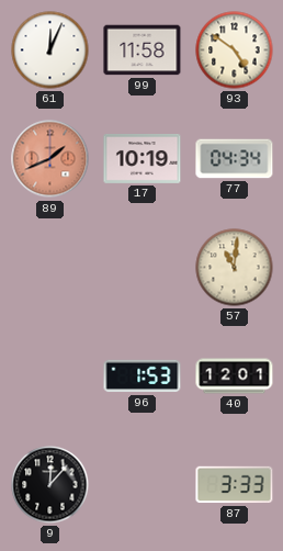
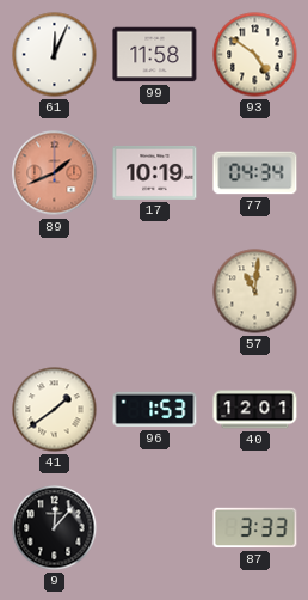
41: none -> 1:39
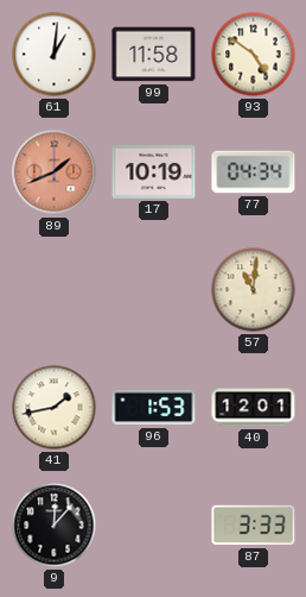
61: 12:04 -> 1:01
41: 1:39 -> 1:43
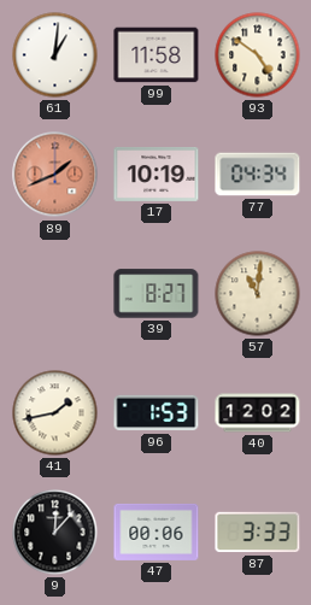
39: none -> 8:27
40: 12:01 -> 12:02
47: none -> 00:06
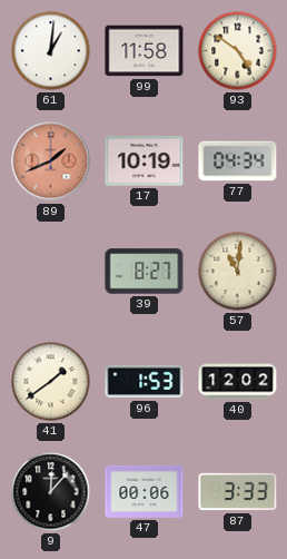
41: 1:43 -> 1:39
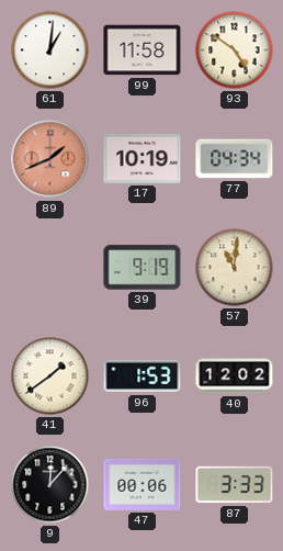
39: 8:27 -> 9:19
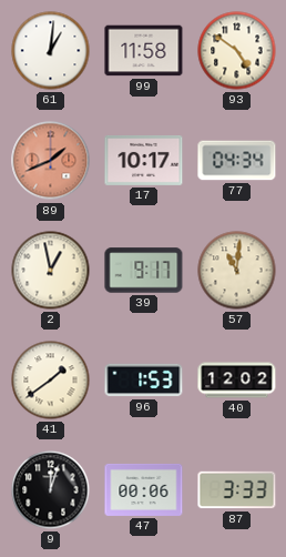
17: 10:19 -> 10:17
2: none -> 12:58
39: 9:19 -> 9:17
9: 12:07 -> 12:03
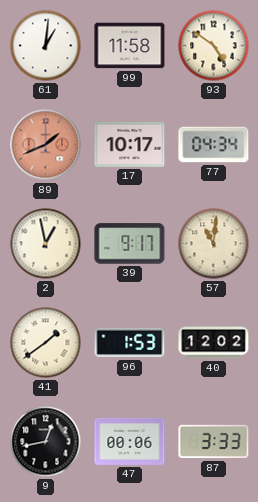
9: 12:03 -> 12:43
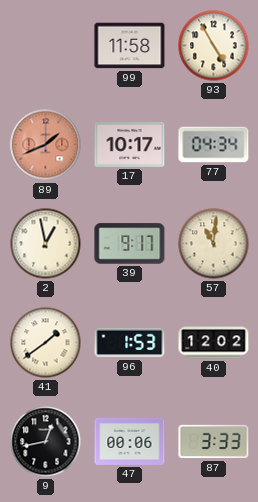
61: 1:01 -> none
93: 4:51 -> 4:55
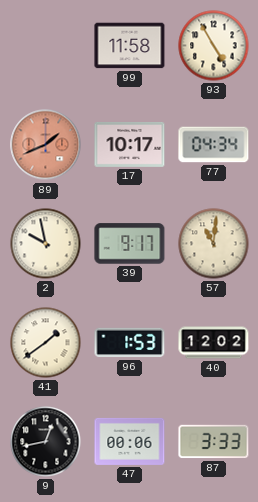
2: 12:58 -> 9:58
